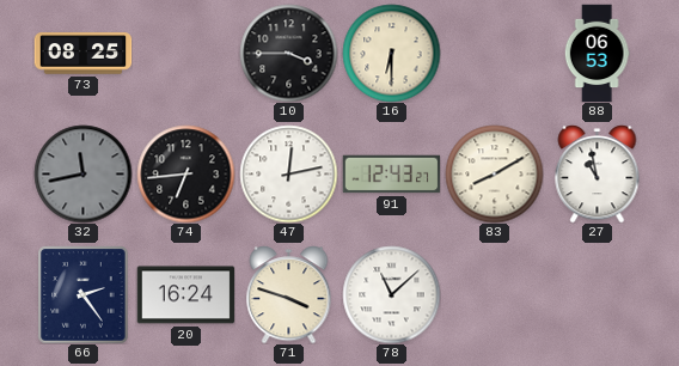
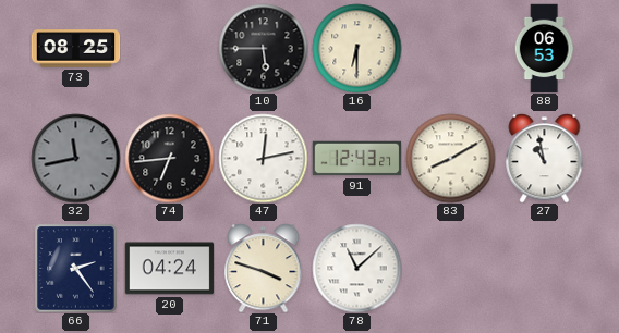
10: 3:45 -> 5:45
20: 16:24 -> 04:24
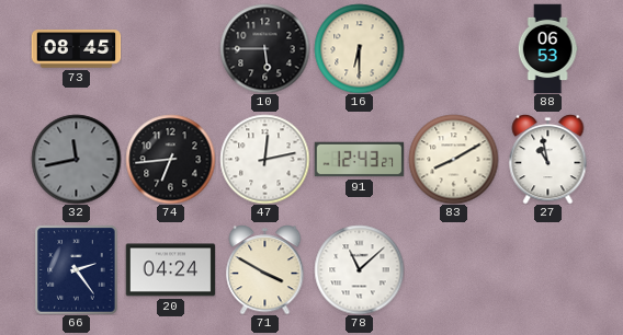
73: 08:25 -> 08:45
71: 3:48 -> 3:50
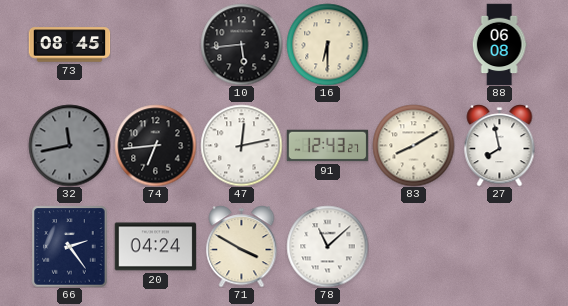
10: 5:45 -> 5:44
88: 06:53 -> 06:08
27: 10:58 -> 7:58
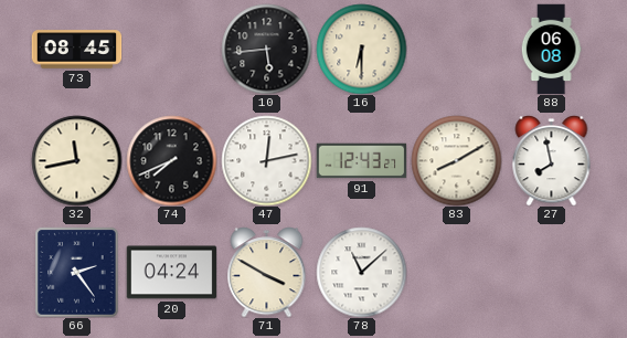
32 dial: grey -> cream
74: 6:44 -> 7:41
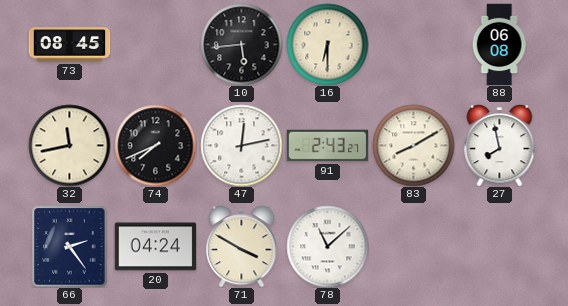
91: 12:43 -> 2:43
